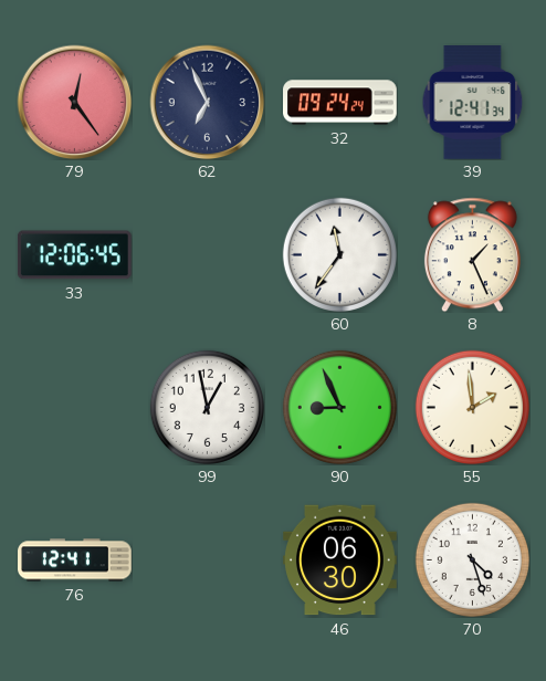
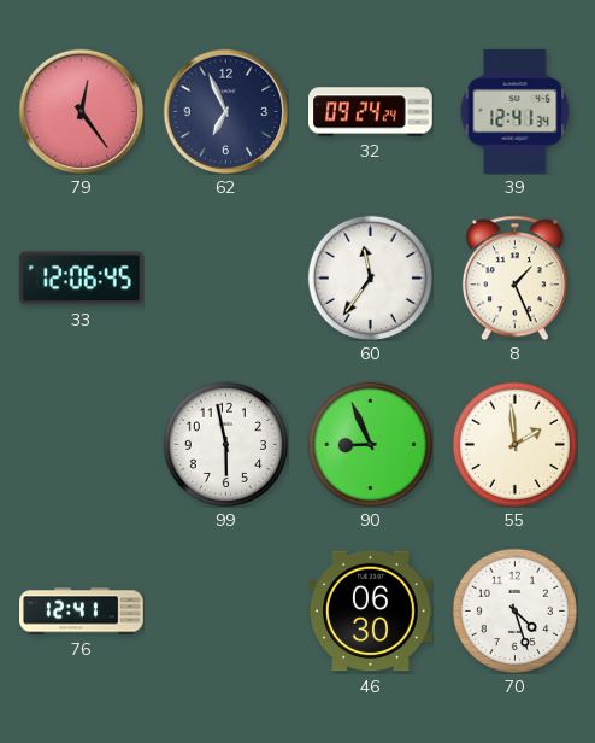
99: 12:58 -> 5:58
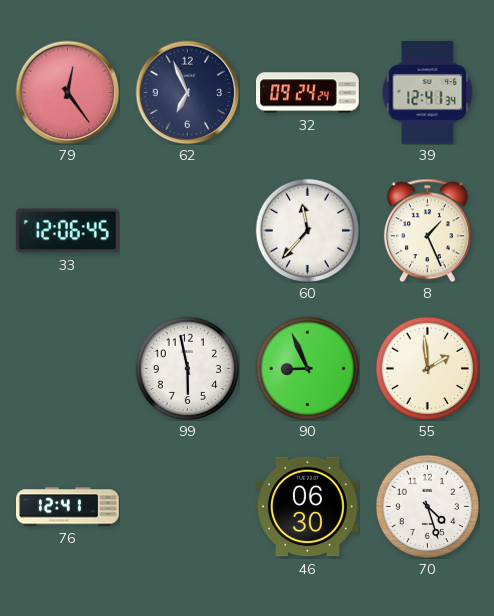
60: 11:36 -> 11:37
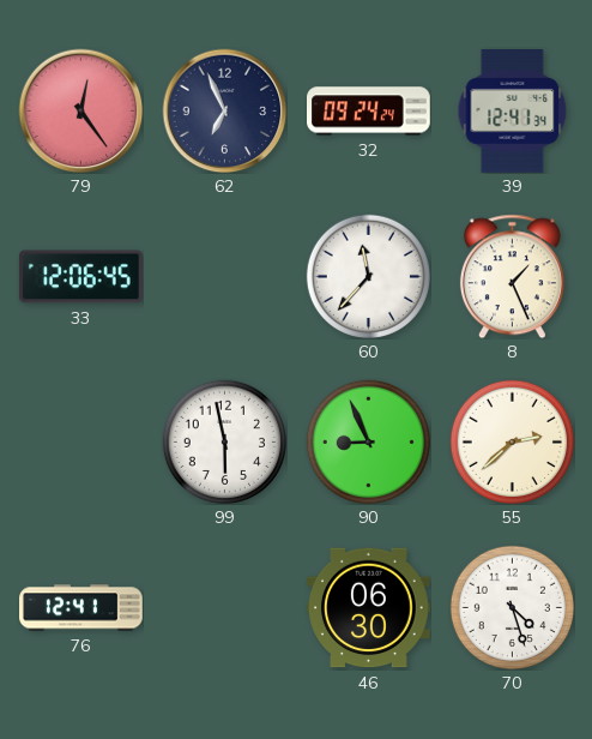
55: 1:59 -> 2:38
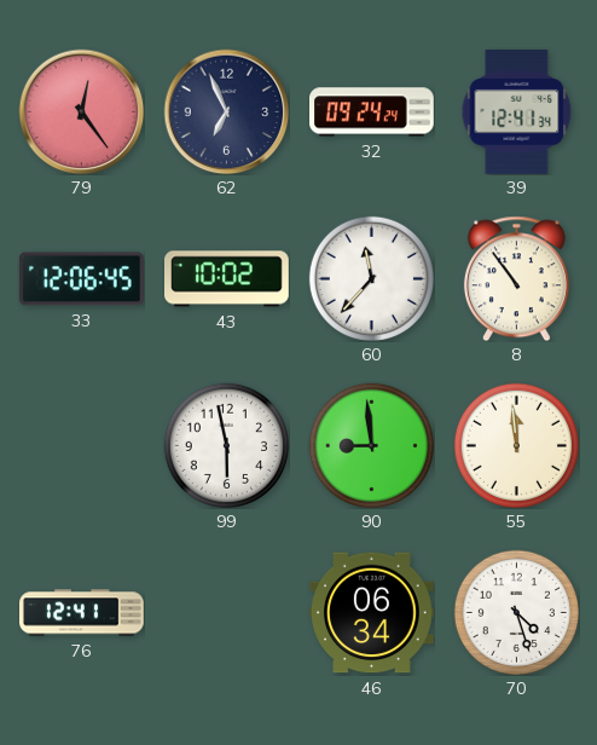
43: none -> 10:02
8: 1:26 -> 10:54
90: 8:56 -> 8:59
55: 2:38 -> 11:59
46: 06:30 -> 06:34
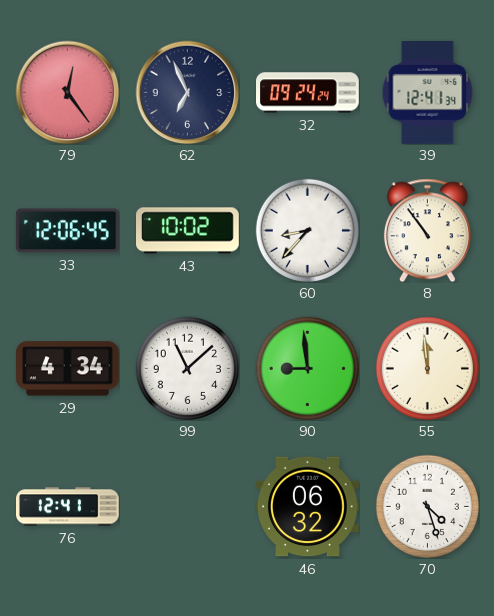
60: 11:37 -> 8:37
29: none -> 4:34
99: 5:58 -> 11:08
46: 06:34 -> 06:32
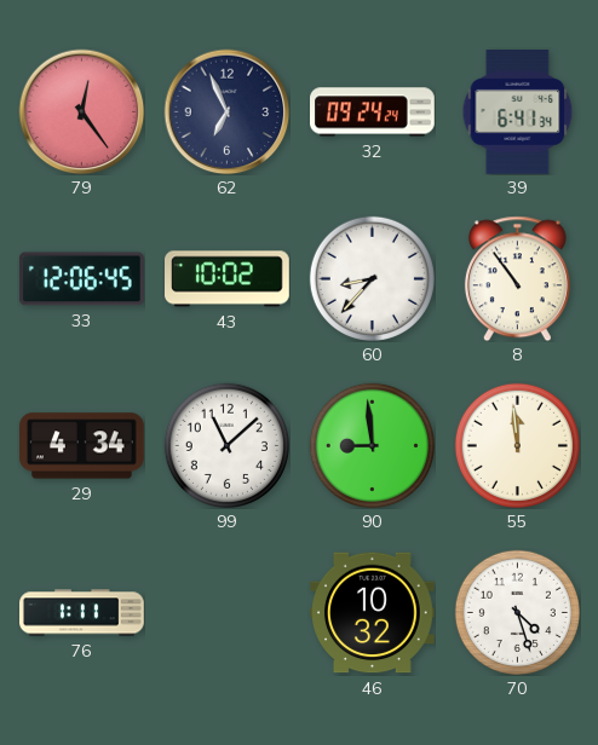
39: 12:41 -> 6:41
76: 12:41 -> 1:11
46: 06:32 -> 10:32
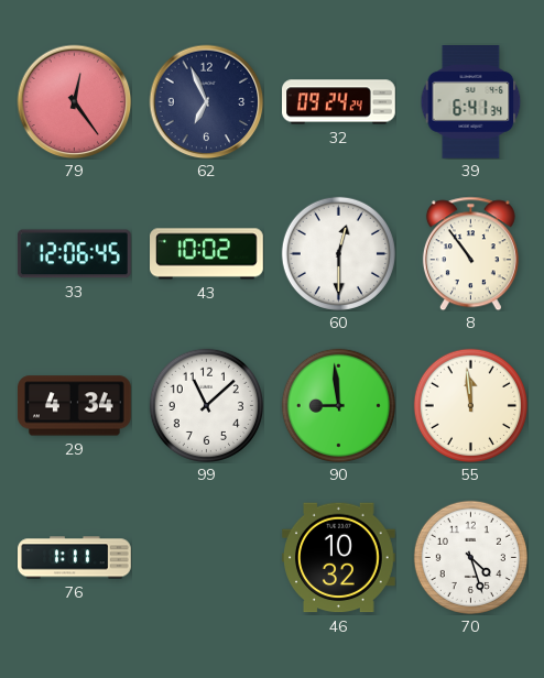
60: 8:37 -> 12:30
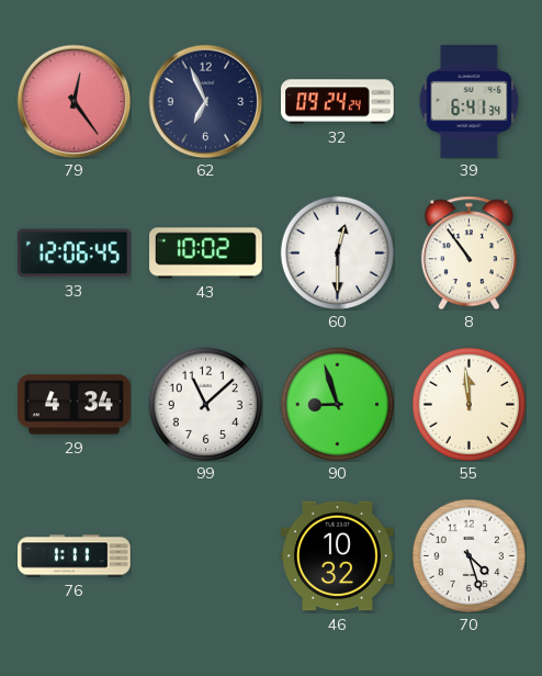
90: 8:59 -> 8:57
